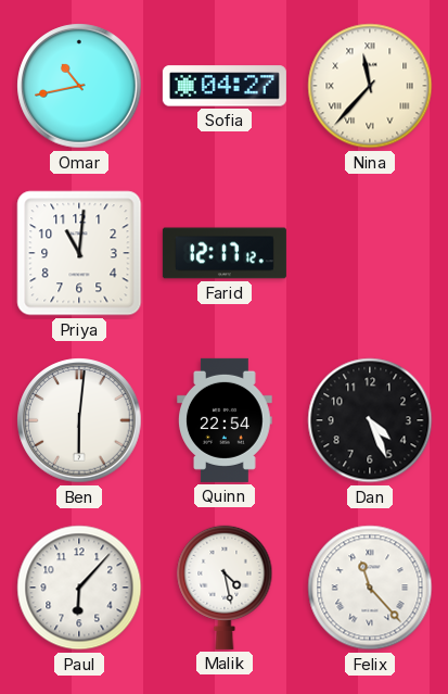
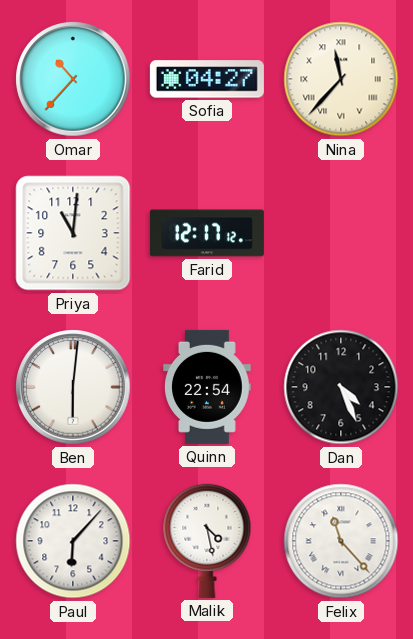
Omar: 10:43 -> 10:37
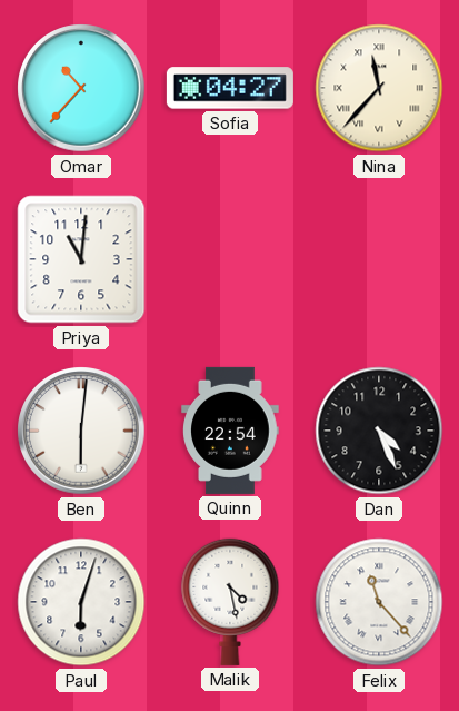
Farid: 12:17 -> none
Paul: 6:07 -> 6:03
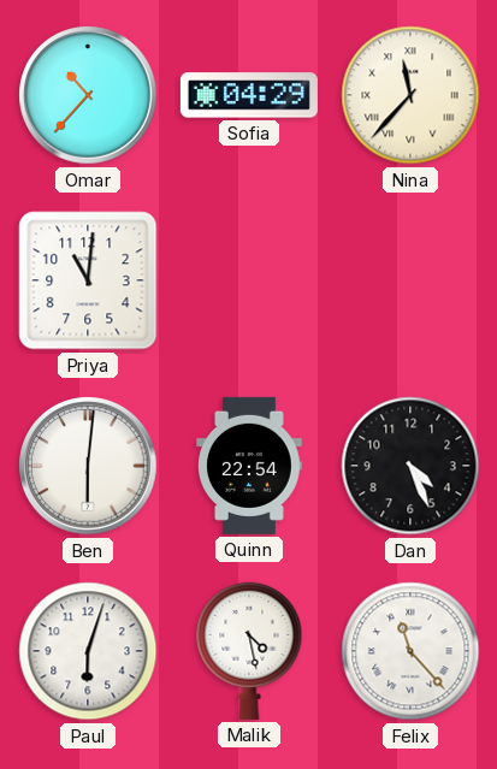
Sofia: 04:27 -> 04:29
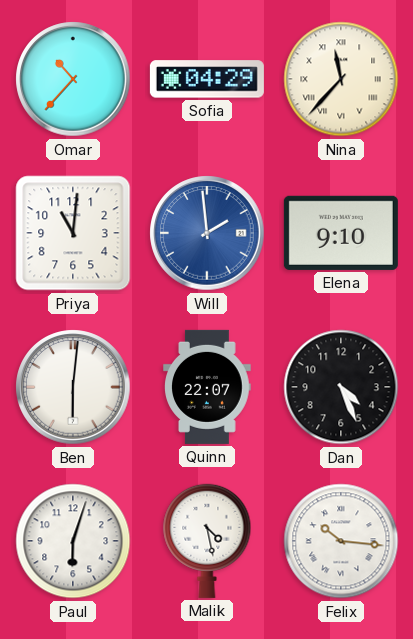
Will: none -> 1:59
Elena: none -> 9:10
Quinn: 22:54 -> 22:07
Felix: 11:23 -> 10:16
